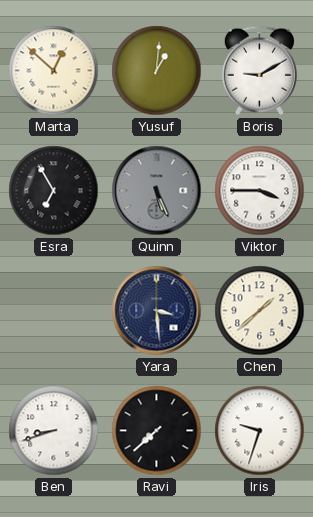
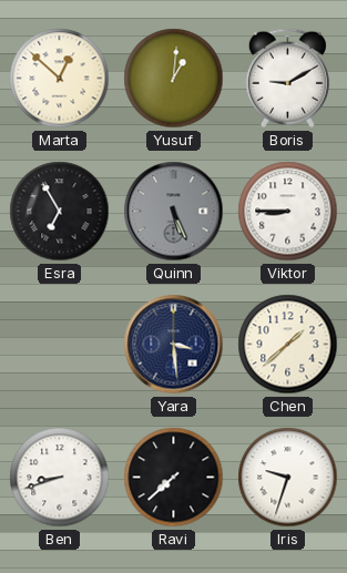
Viktor: 3:45 -> 8:45
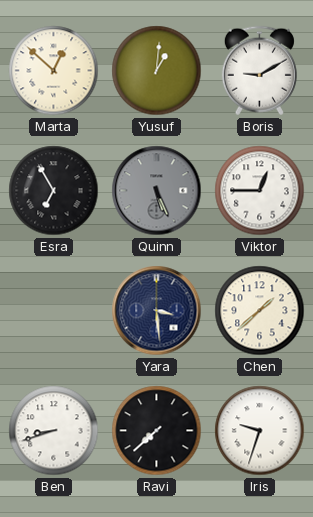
Viktor: 8:45 -> 12:45
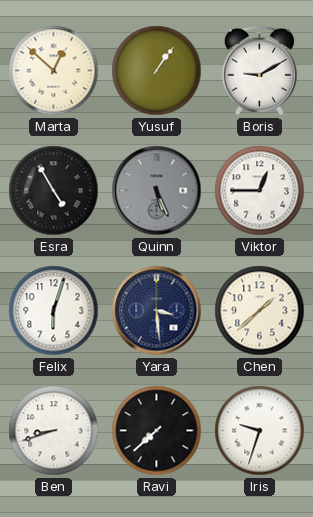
Yusuf: 1:01 -> 1:06
Esra: 6:55 -> 4:55
Felix: none -> 6:03
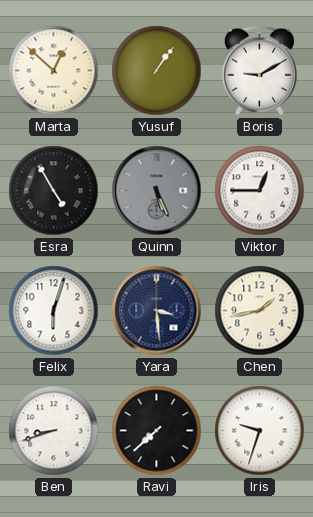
Chen: 1:38 -> 1:43
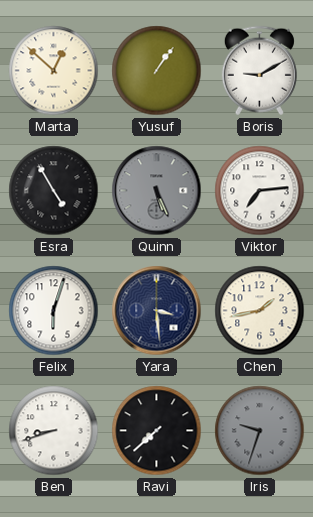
Viktor: 12:45 -> 7:14
Iris dial: white -> grey
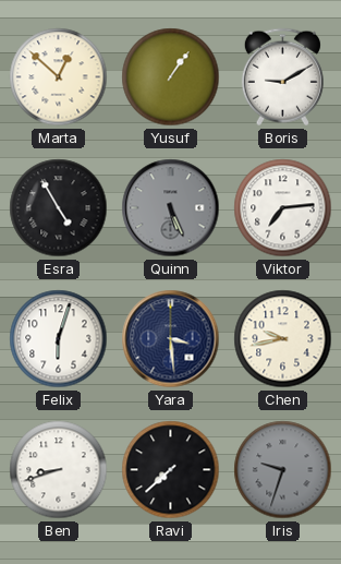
Chen: 1:43 -> 9:43
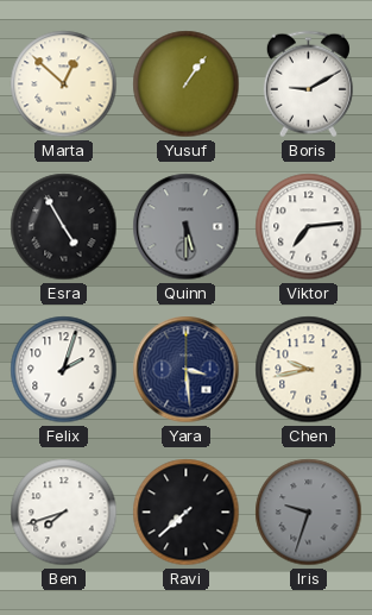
Quinn: 5:26 -> 5:30
Felix: 6:03 -> 2:03
Ben: 8:42 -> 7:42
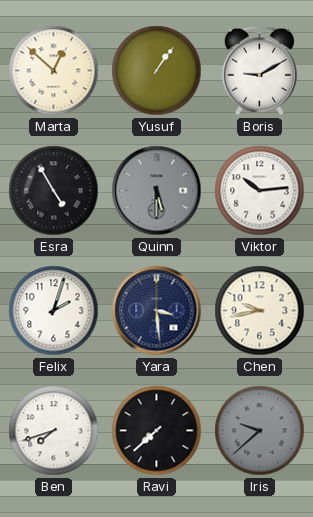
Viktor: 7:14 -> 10:14
Iris: 9:33 -> 9:38
